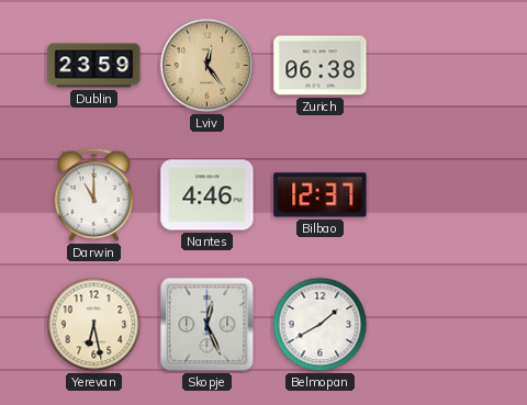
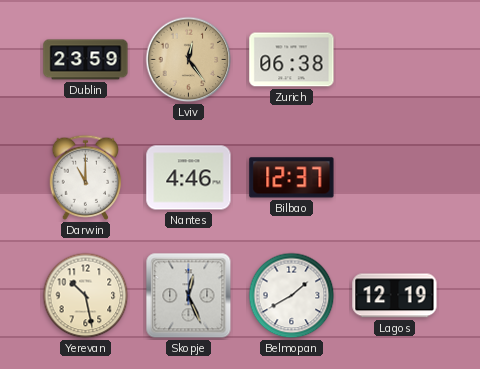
Yerevan: 6:28 -> 10:28
Lagos: none -> 12:19
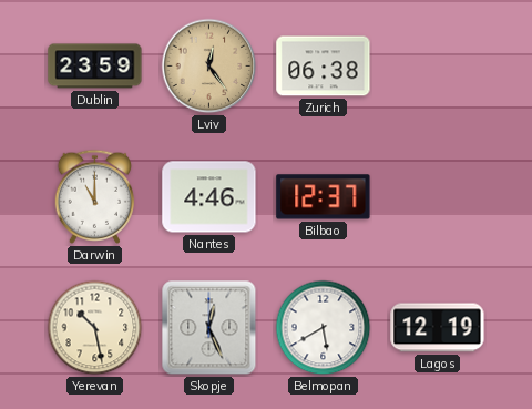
Belmopan: 1:40 -> 5:40
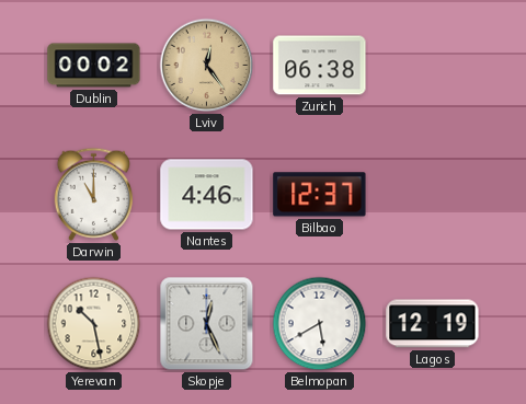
Dublin: 23:59 -> 00:02
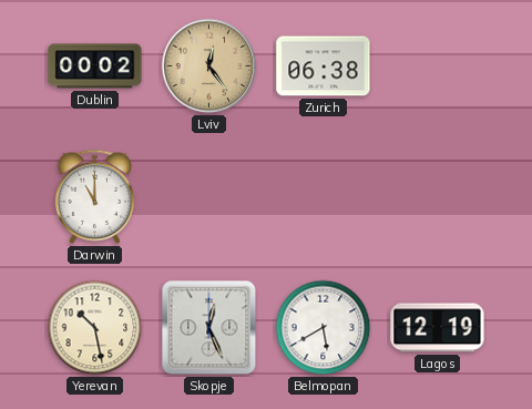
Nantes: 4:46 -> none
Bilbao: 12:37 -> none
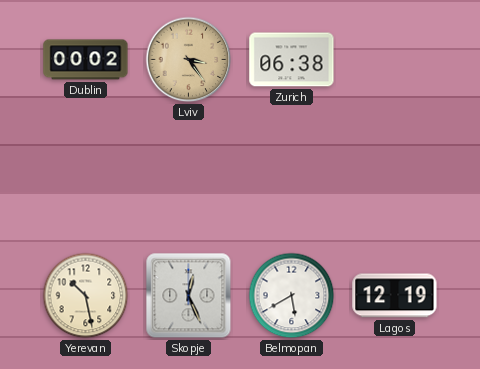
Lviv: 12:24 -> 3:24
Darwin: 11:00 -> none
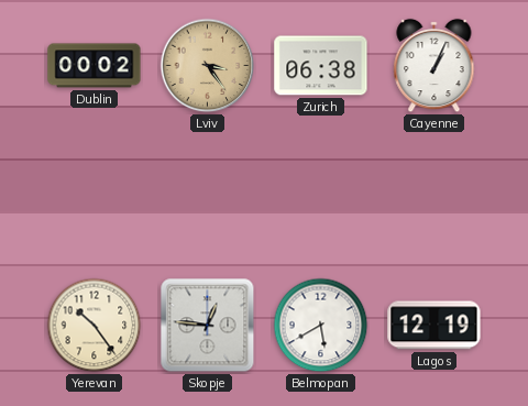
Cayenne: none -> 1:04
Yerevan: 10:28 -> 10:24
Skopje: 12:26 -> 12:46
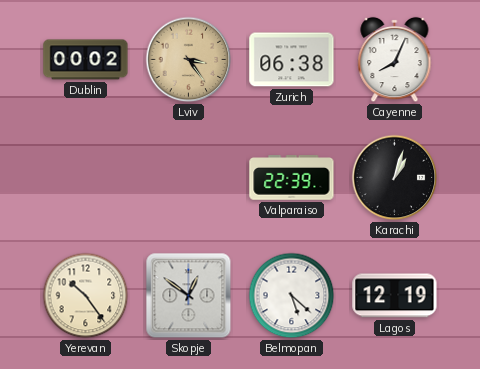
Cayenne: 1:04 -> 8:04
Valparaiso: none -> 22:39
Karachi: none -> 1:03
Skopje: 12:46 -> 12:51
Belmopan: 5:40 -> 5:22
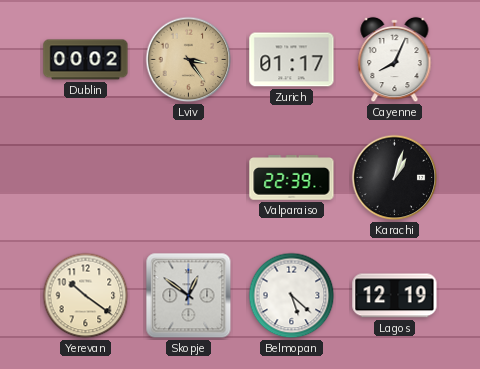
Zurich: 06:38 -> 01:17
Yerevan: 10:24 -> 10:21
